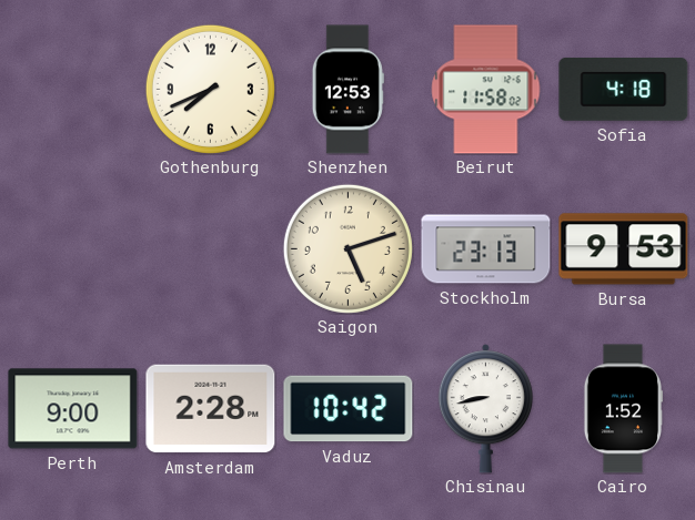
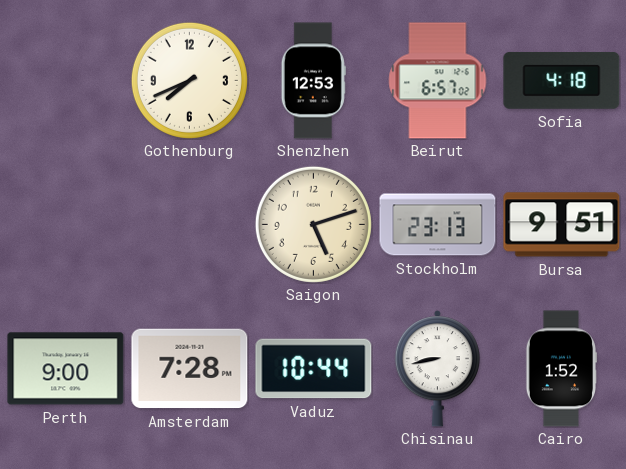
Beirut: 11:58 -> 6:57
Bursa: 9:53 -> 9:51
Amsterdam: 2:28 -> 7:28
Vaduz: 10:42 -> 10:44
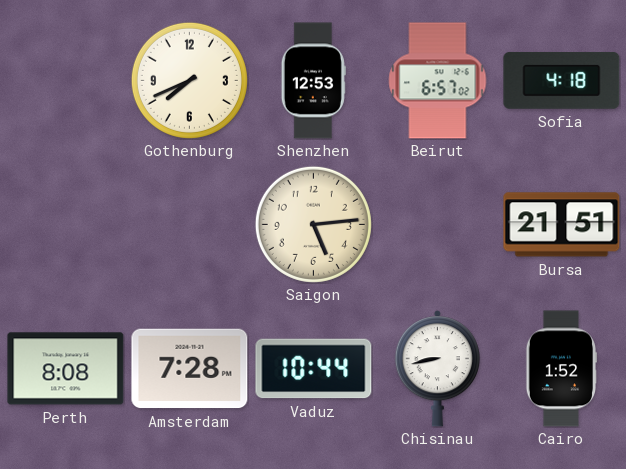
Saigon: 5:12 -> 5:14
Stockholm: 23:13 -> none
Bursa: 9:51 -> 21:51
Perth: 9:00 -> 8:08
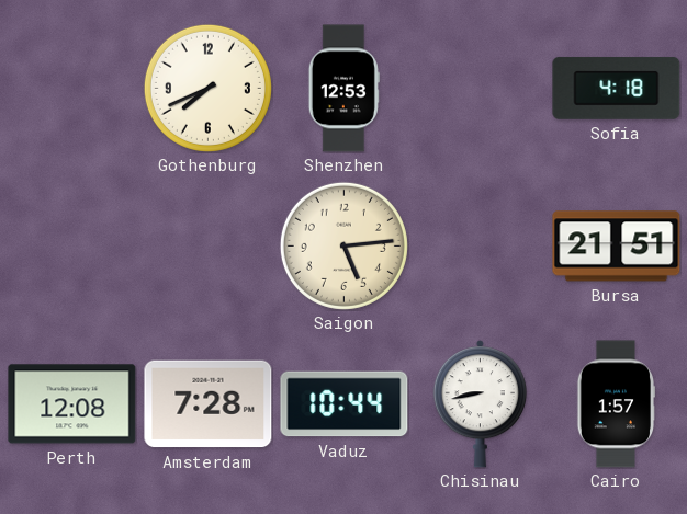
Beirut: 6:57 -> none
Perth: 8:08 -> 12:08
Cairo: 1:52 -> 1:57
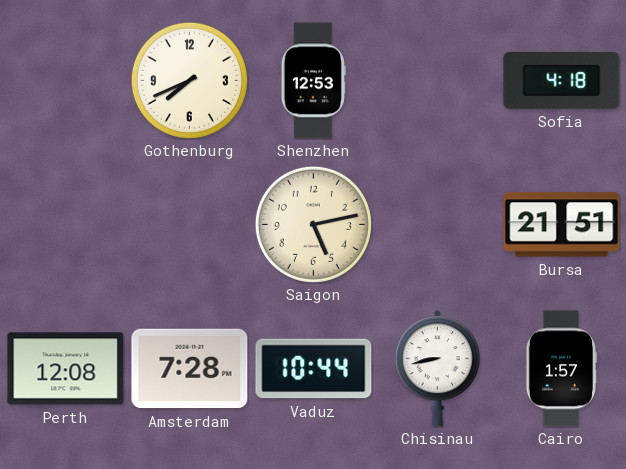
Saigon: 5:14 -> 5:13
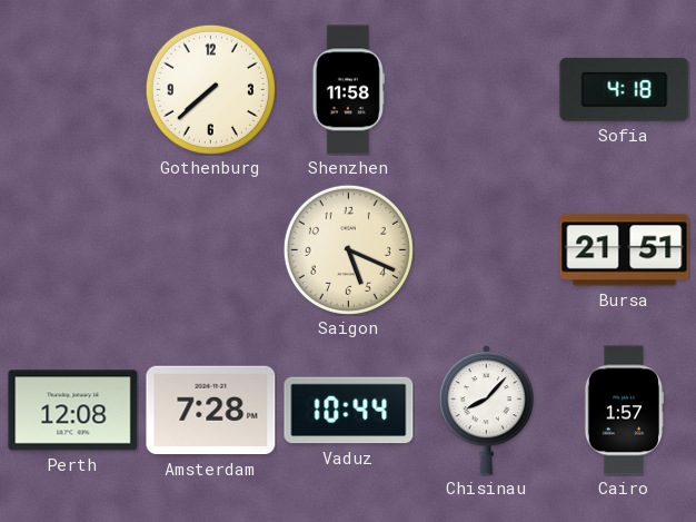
Gothenburg: 7:41 -> 7:38
Shenzhen: 12:53 -> 11:58
Saigon: 5:13 -> 5:19
Chisinau: 8:43 -> 8:07
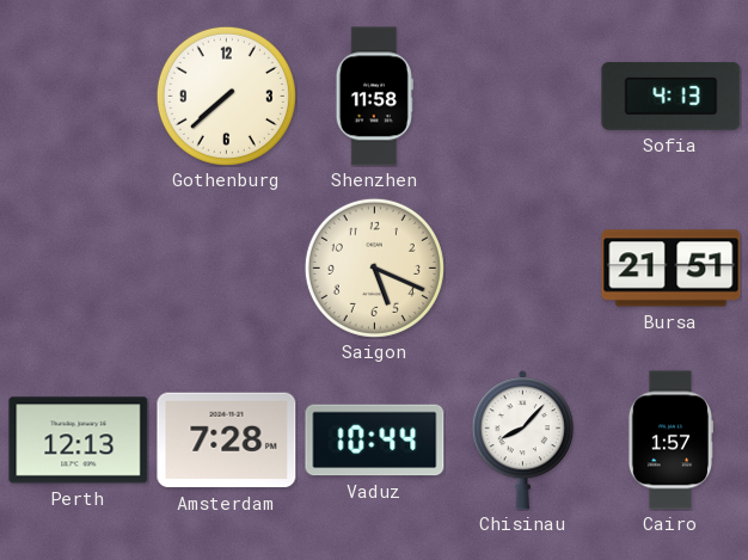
Sofia: 4:18 -> 4:13
Perth: 12:08 -> 12:13
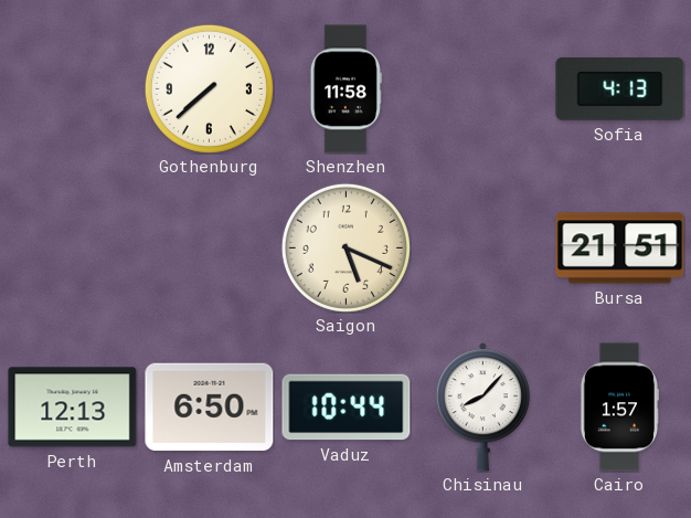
Amsterdam: 7:28 -> 6:50
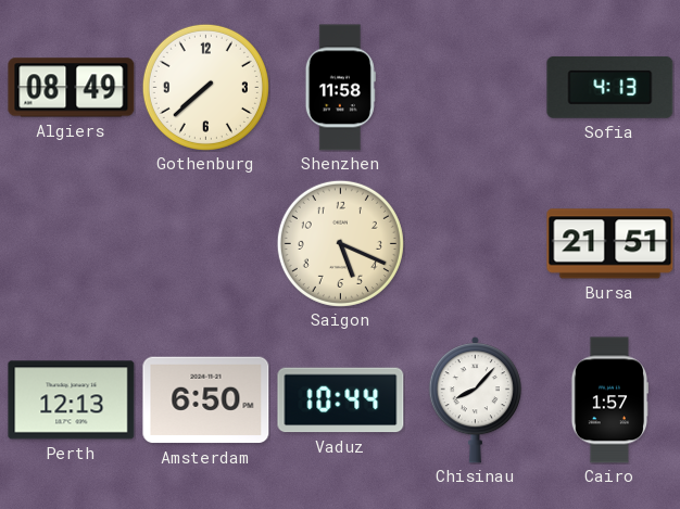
Algiers: none -> 08:49
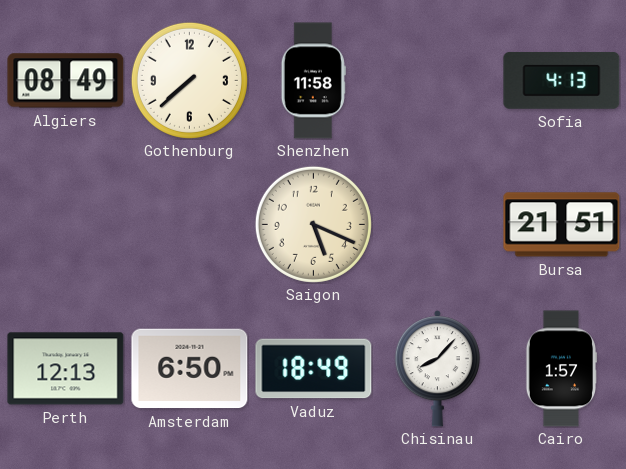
Vaduz: 10:44 -> 18:49
